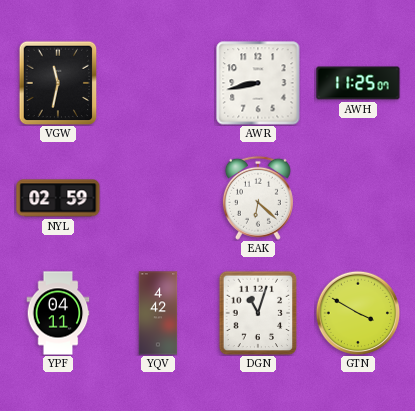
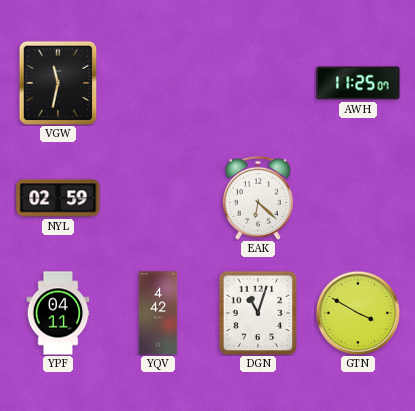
AWR: 8:43 -> none
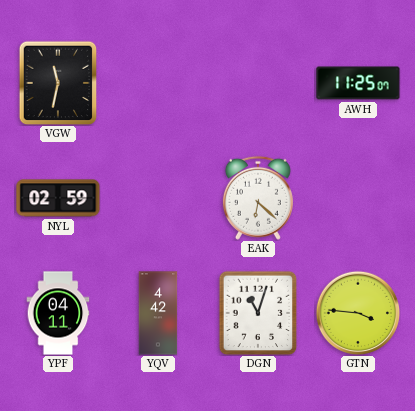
GTN: 3:50 -> 3:46
